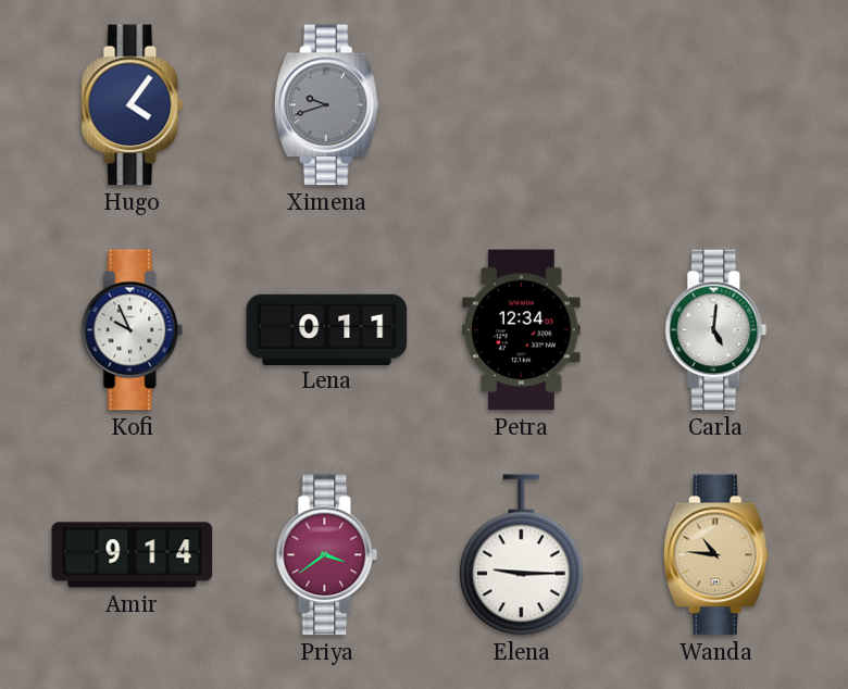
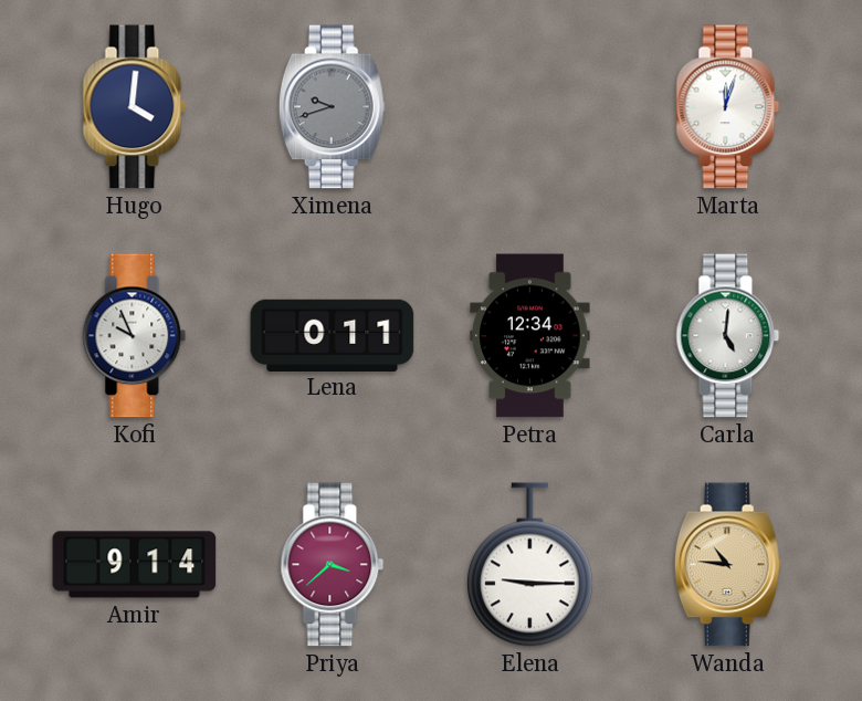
Hugo: 4:06 -> 4:01
Marta: none -> 12:03
Priya: 3:39 -> 3:38
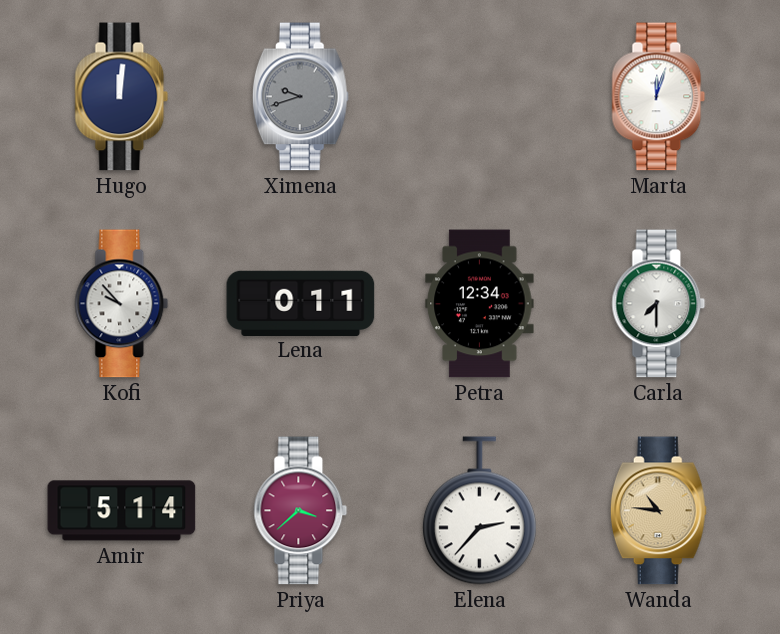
Hugo: 4:01 -> 12:01
Kofi: 9:56 -> 9:53
Carla: 5:01 -> 7:30
Amir: 9:14 -> 5:14
Elena: 9:15 -> 2:37
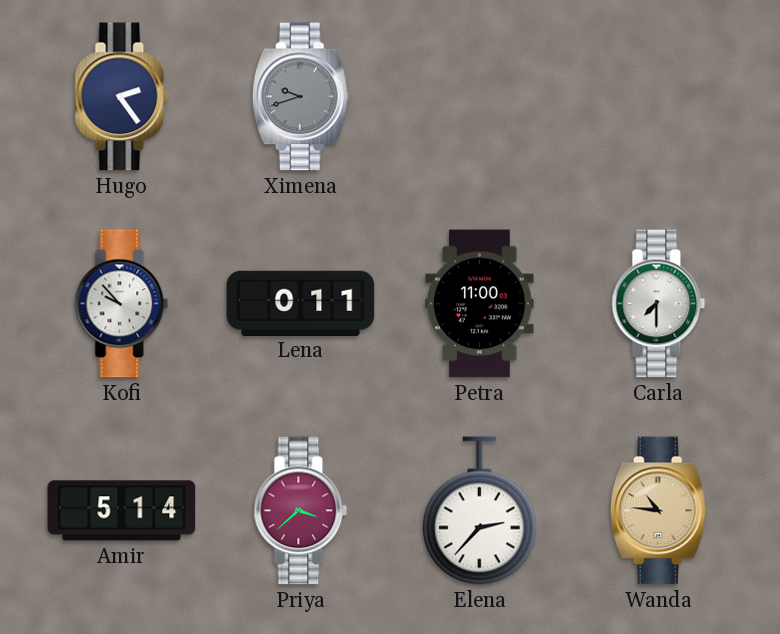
Hugo: 12:01 -> 2:24
Marta: 12:03 -> none
Petra: 12:34 -> 11:00
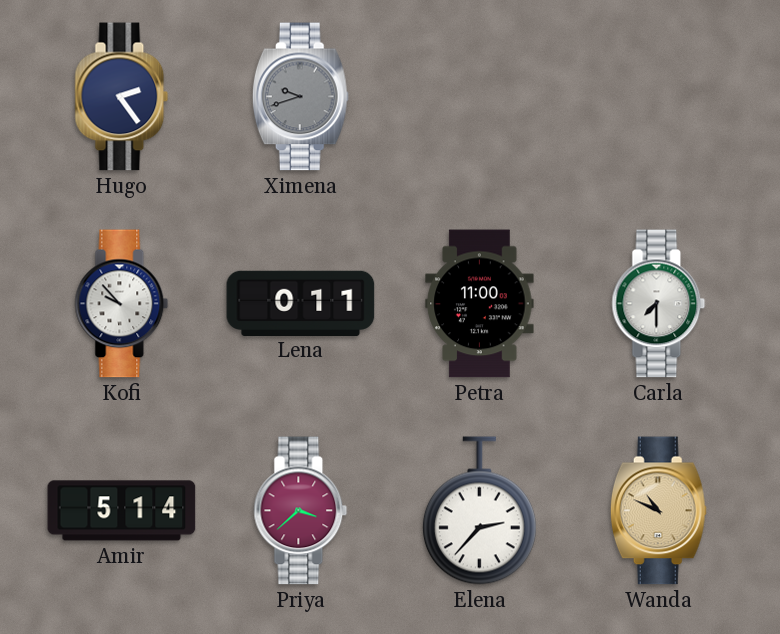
Wanda: 10:46 -> 10:49
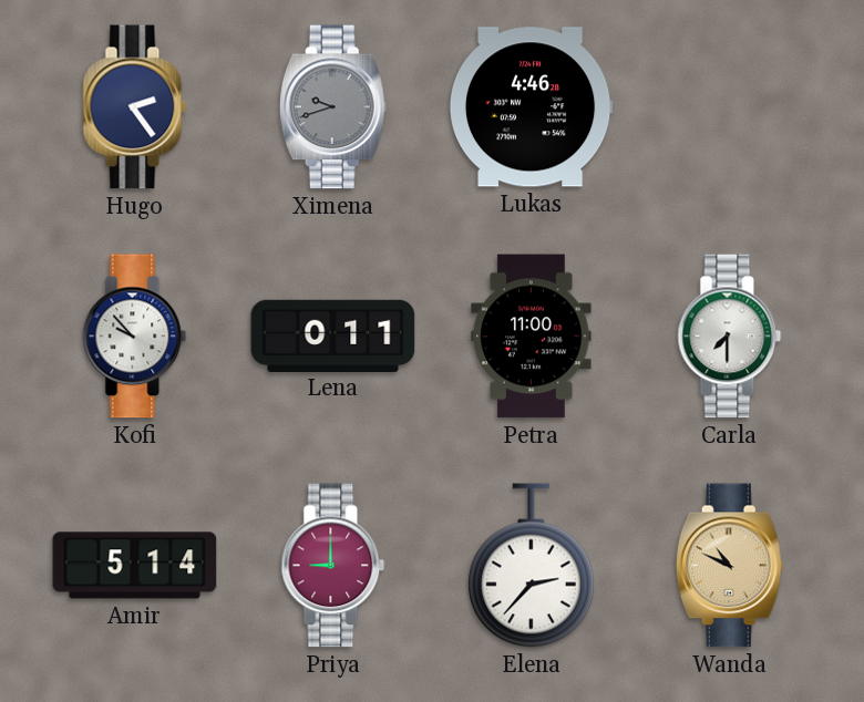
Lukas: none -> 4:46
Priya: 3:38 -> 9:00
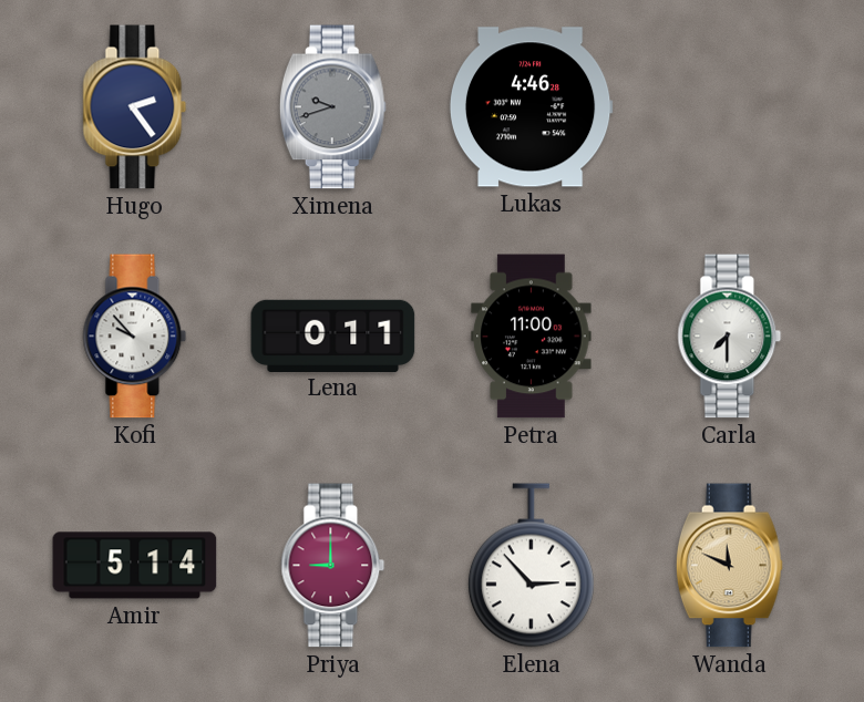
Elena: 2:37 -> 2:53
Wanda: 10:49 -> 11:49
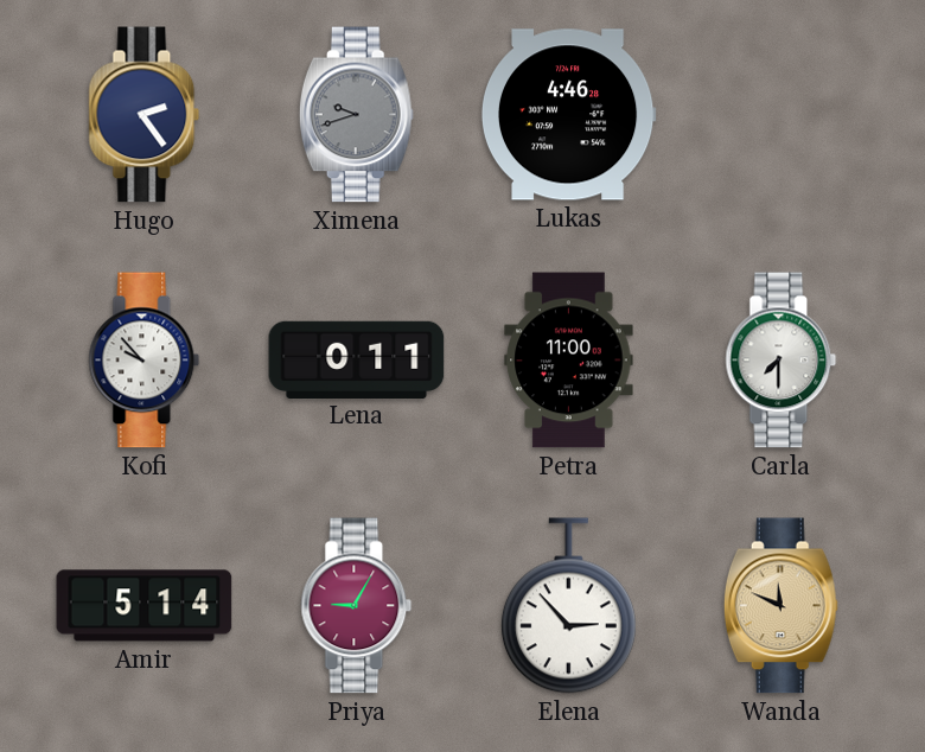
Priya: 9:00 -> 9:05
